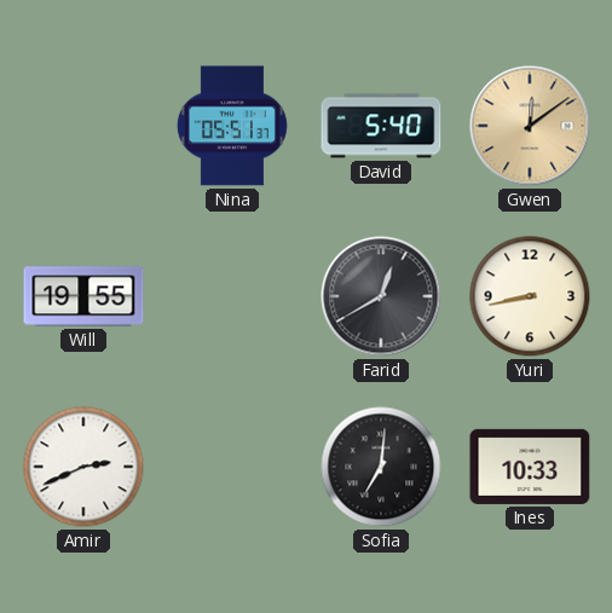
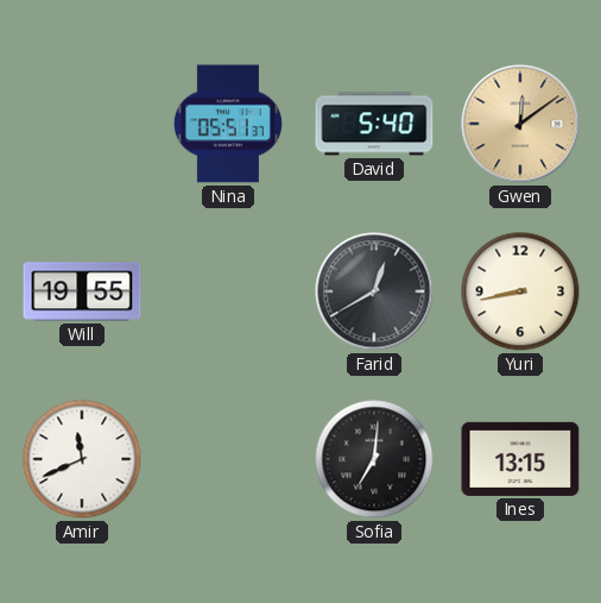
Amir: 2:41 -> 11:41
Ines: 10:33 -> 13:15
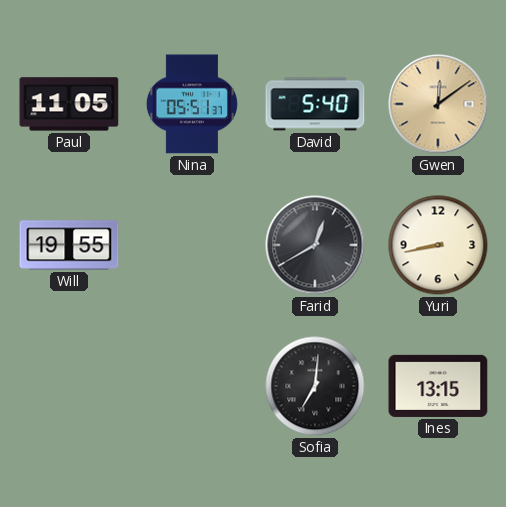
Paul: none -> 11:05
Amir: 11:41 -> none
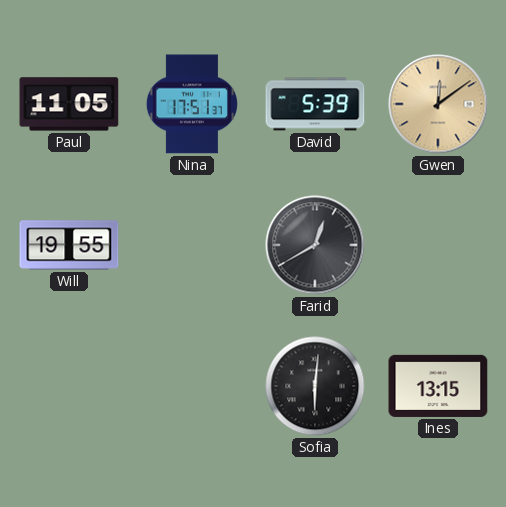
Nina: 05:51 -> 17:51
David: 5:40 -> 5:39
Yuri: 8:43 -> none
Sofia: 7:01 -> 6:01
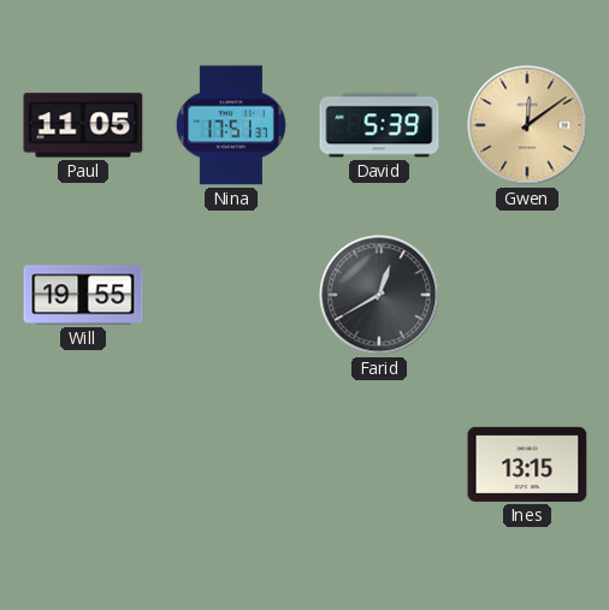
Sofia: 6:01 -> none
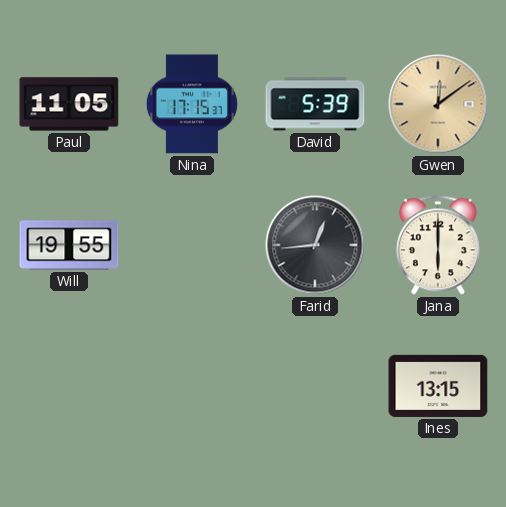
Nina: 17:51 -> 17:15
Farid: 12:40 -> 12:44
Jana: none -> 6:00
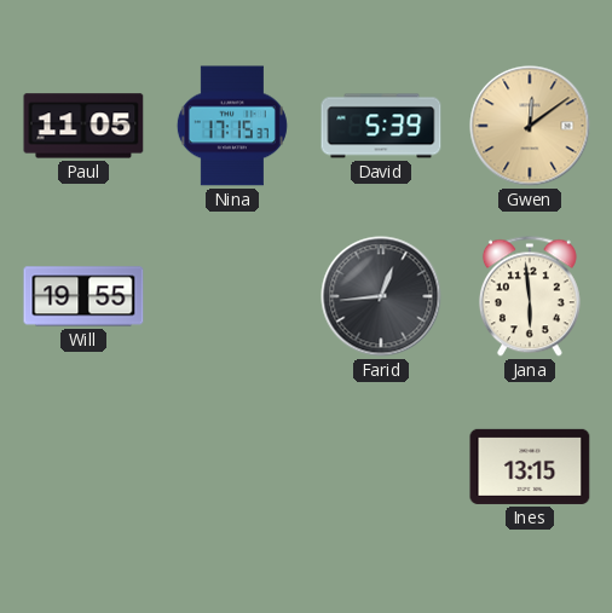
Jana: 6:00 -> 5:59
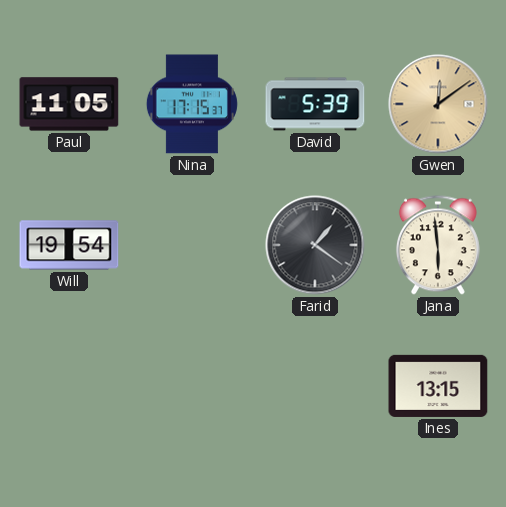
Will: 19:55 -> 19:54
Farid: 12:44 -> 1:21
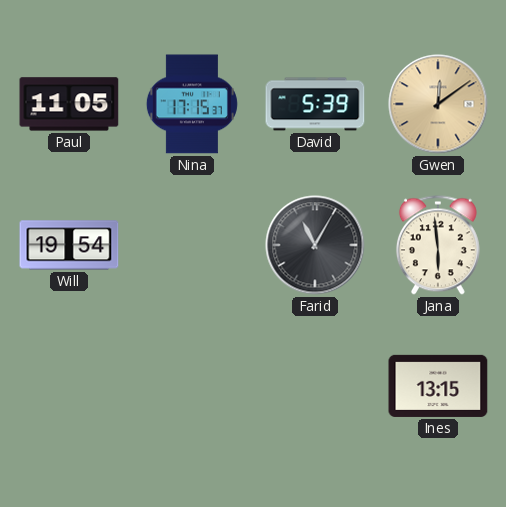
Farid: 1:21 -> 11:05
